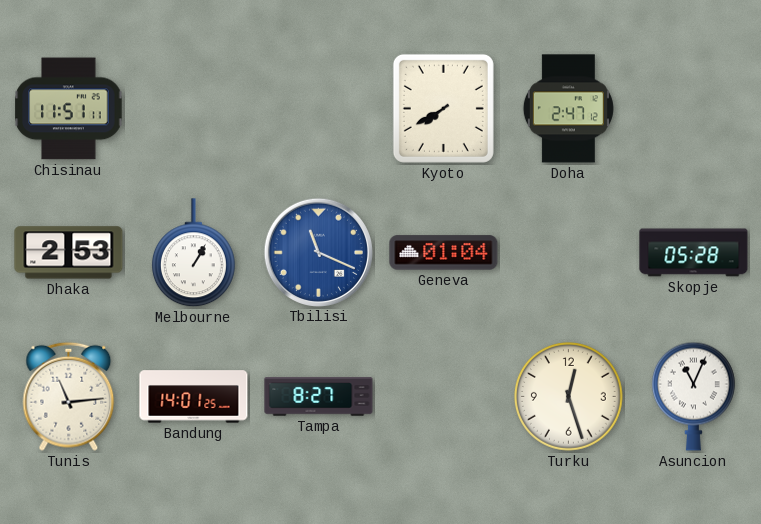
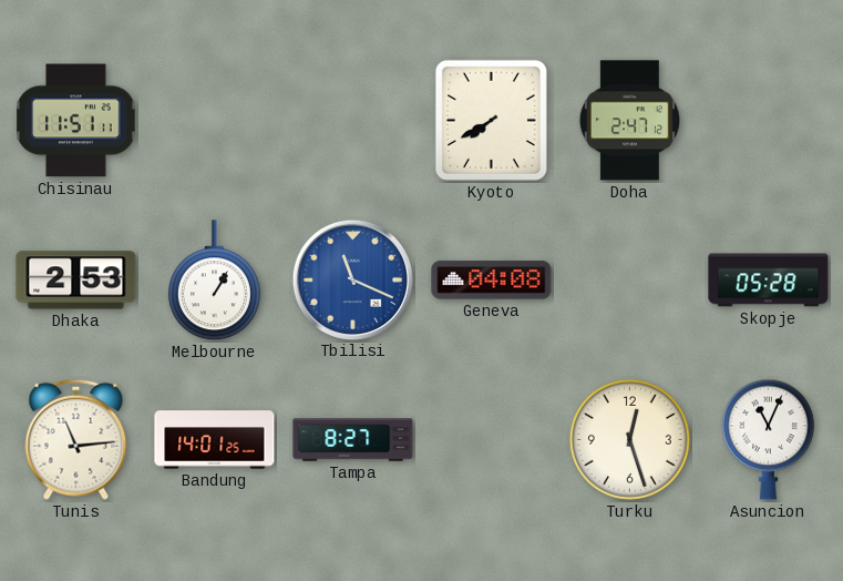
Geneva: 01:04 -> 04:08
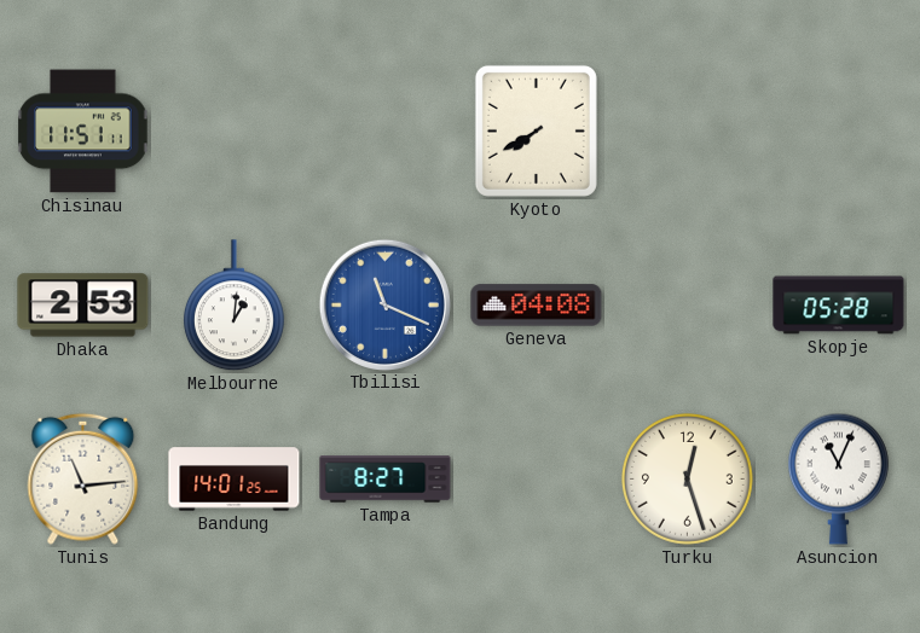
Doha: 2:47 -> none
Melbourne: 1:05 -> 1:01
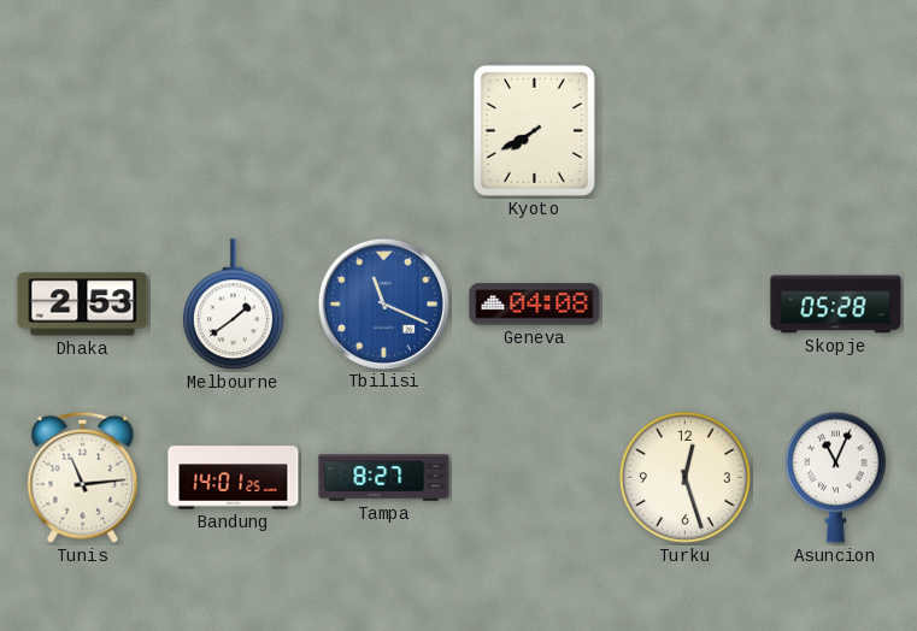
Chisinau: 11:51 -> none
Melbourne: 1:01 -> 1:39
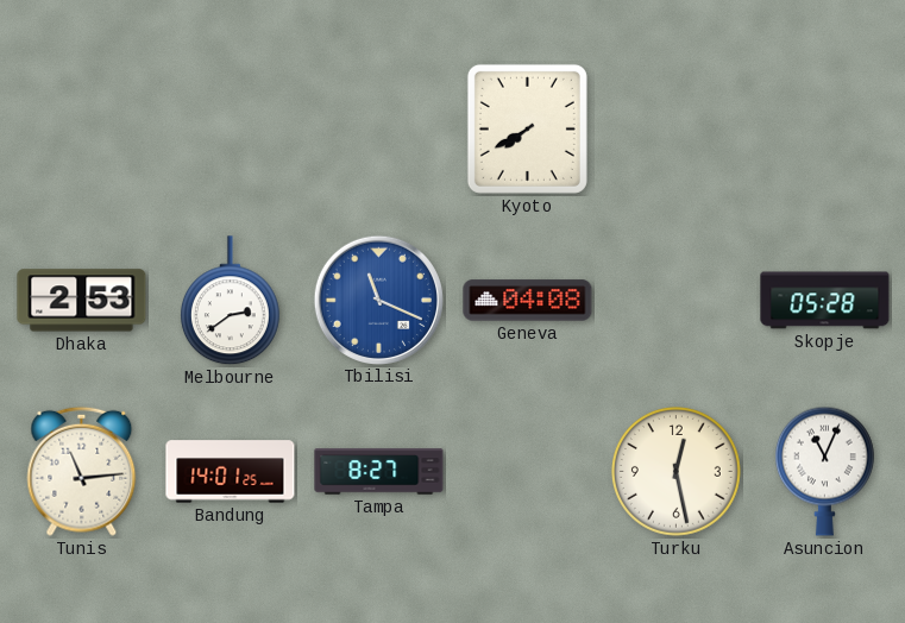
Melbourne: 1:39 -> 2:39
Turku: 12:27 -> 12:28
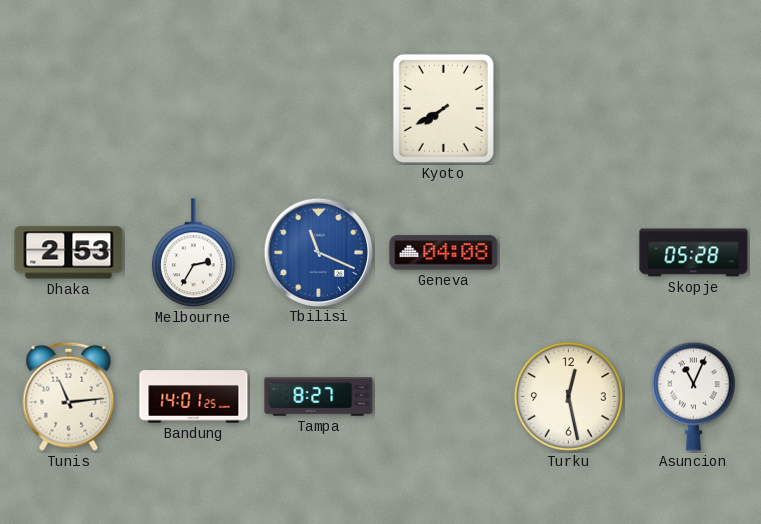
Melbourne: 2:39 -> 2:35
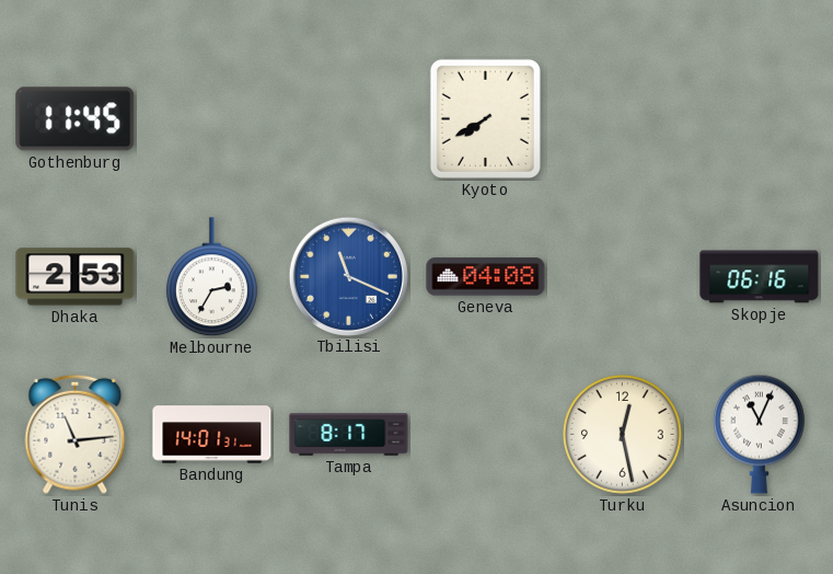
Gothenburg: none -> 11:45
Skopje: 05:28 -> 06:16
Bandung: 14:01:25 -> 14:01:31
Tampa: 8:27 -> 8:17
